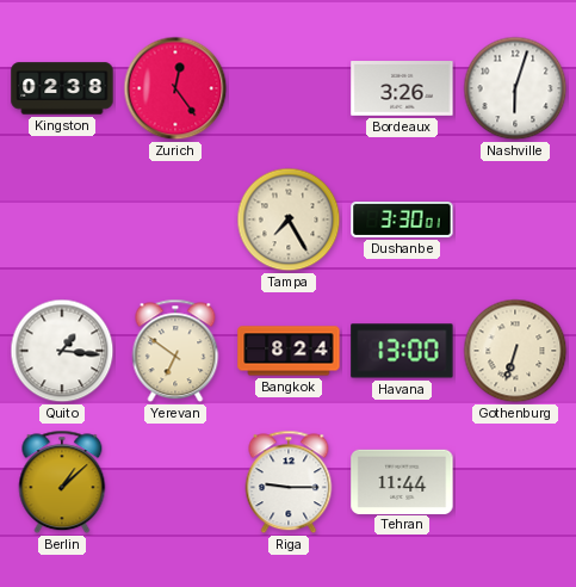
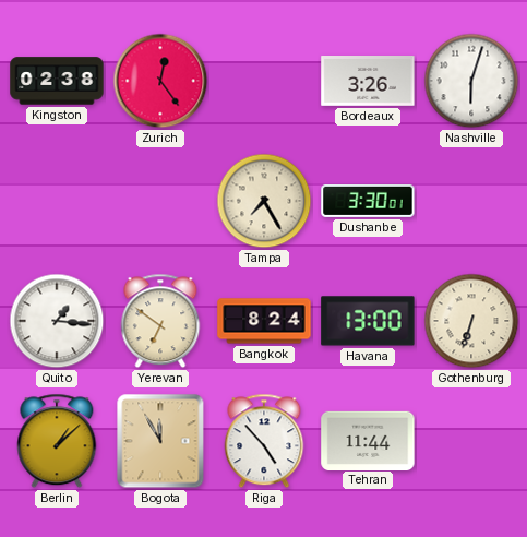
Bogota: none -> 11:55
Riga: 9:15 -> 4:53
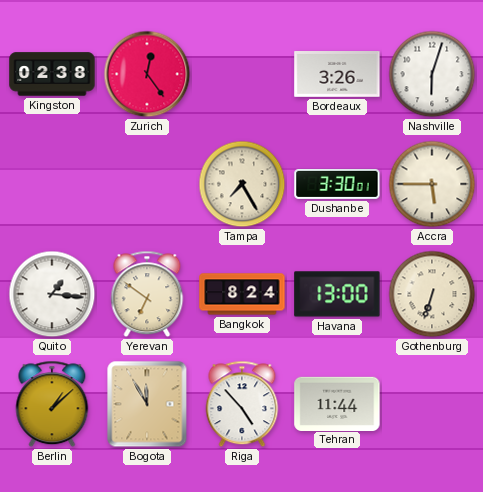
Accra: none -> 5:45
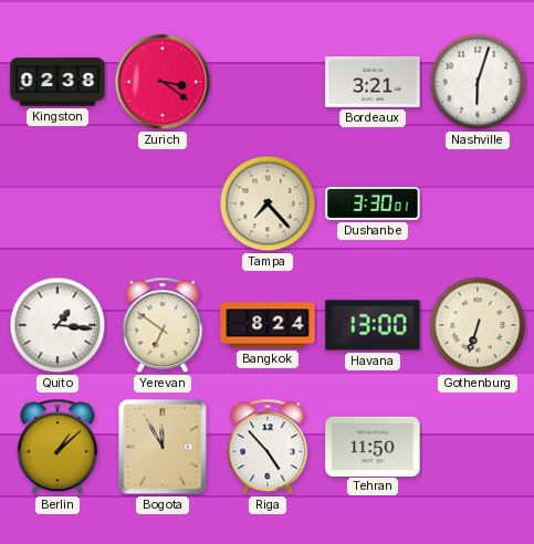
Zurich: 12:24 -> 3:21
Bordeaux: 3:26 -> 3:21
Tampa: 7:25 -> 7:23
Accra: 5:45 -> none
Tehran: 11:44 -> 11:50
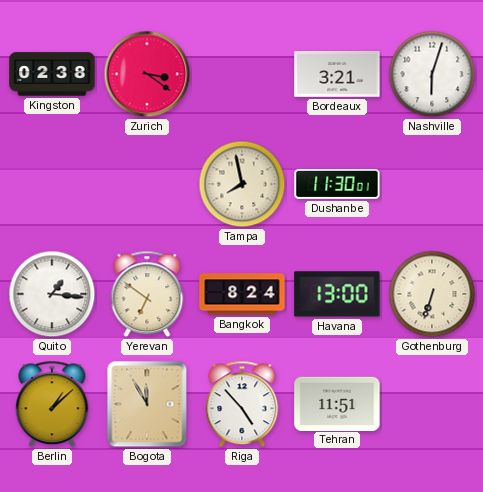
Tampa: 7:23 -> 7:58
Dushanbe: 3:30 -> 11:30
Tehran: 11:50 -> 11:51
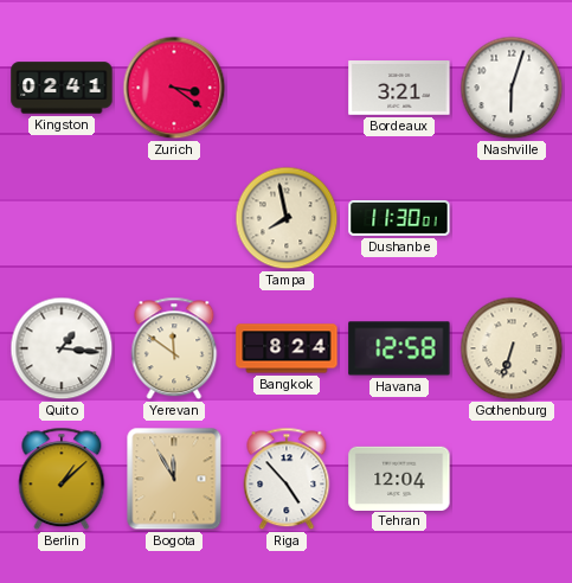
Kingston: 02:38 -> 02:41
Yerevan: 6:51 -> 11:51
Havana: 13:00 -> 12:58
Tehran: 11:51 -> 12:04
